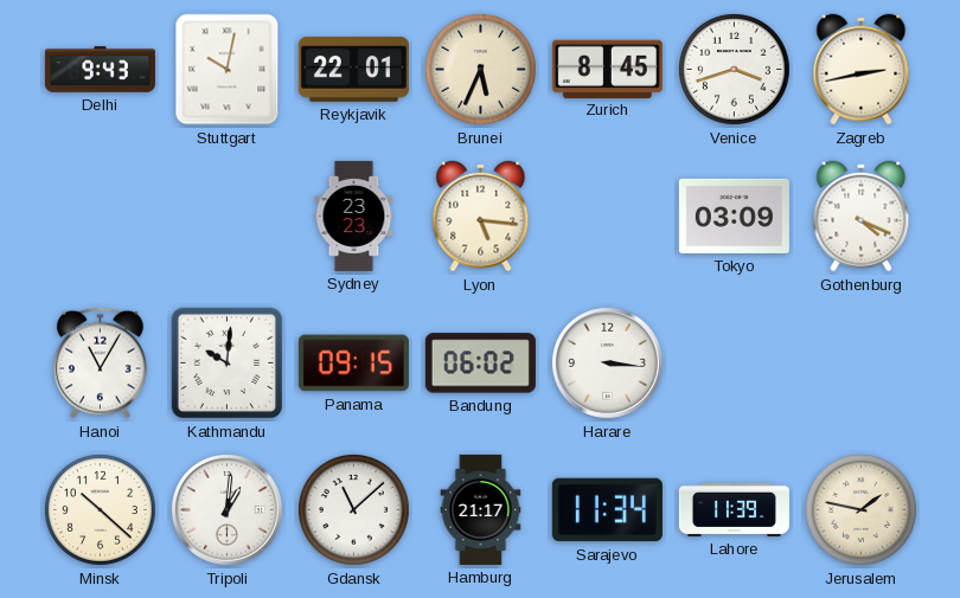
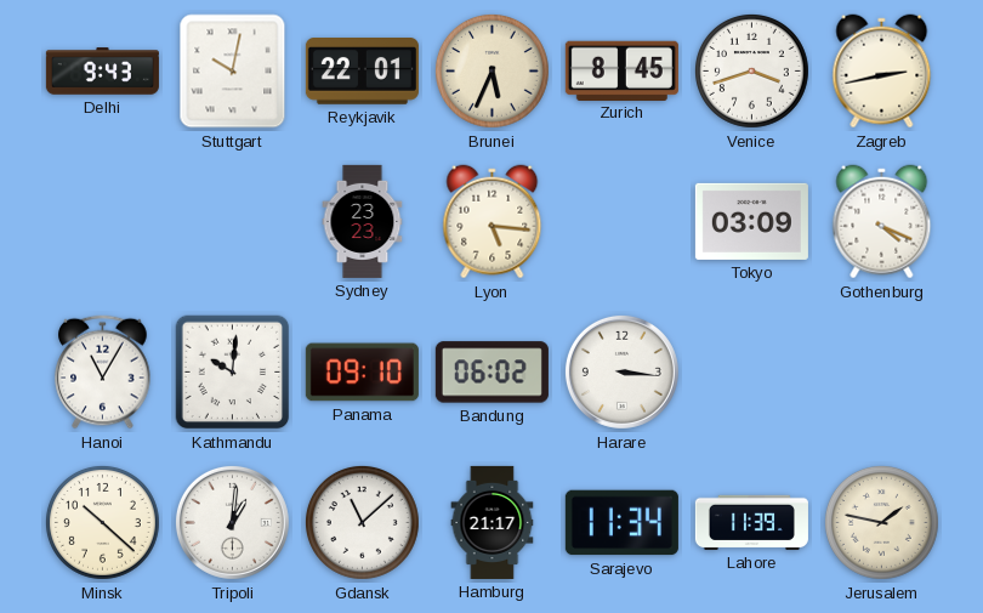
Panama: 09:15 -> 09:10
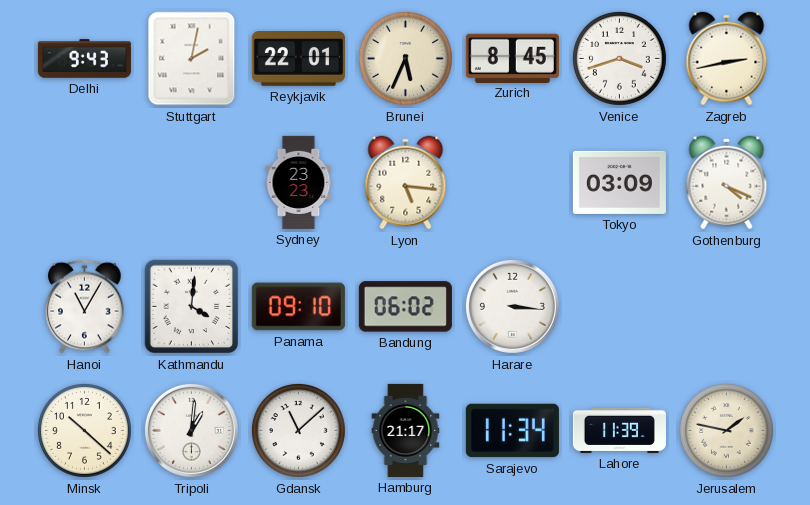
Stuttgart: 10:02 -> 2:02
Kathmandu: 10:01 -> 4:01
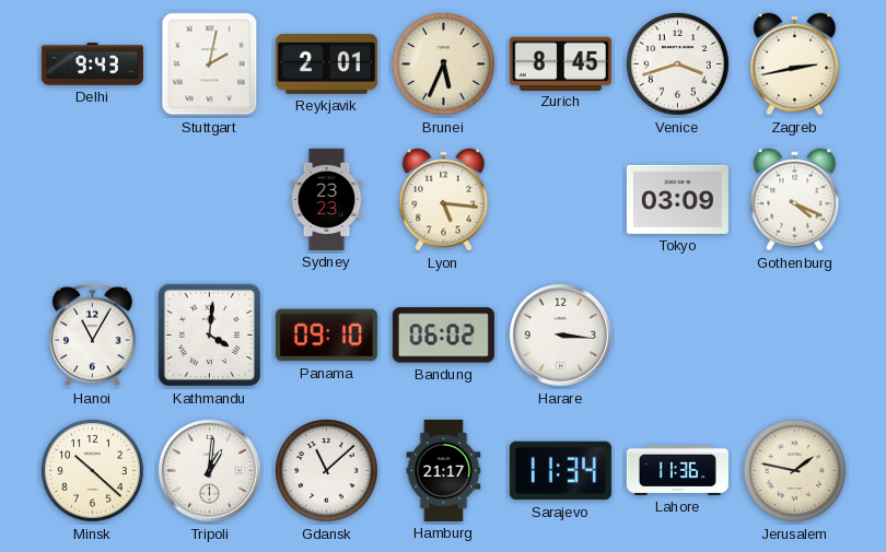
Reykjavik: 22:01 -> 2:01
Lahore: 11:39 -> 11:36
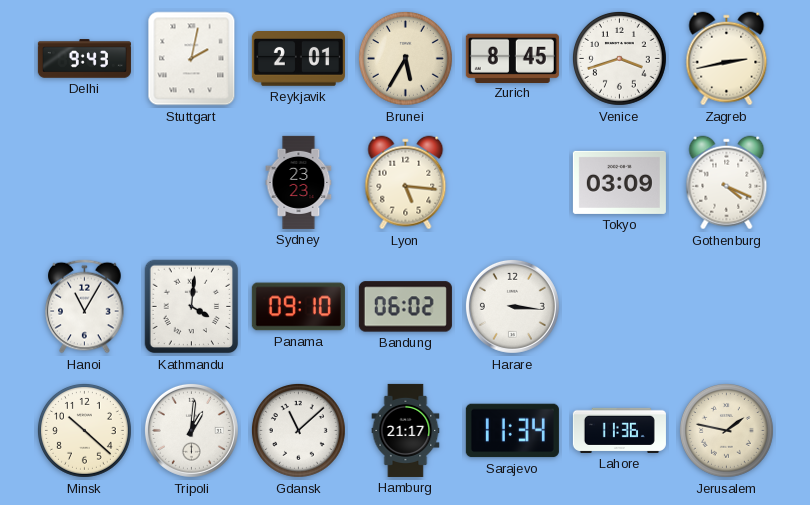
Brunei: 5:34 -> 5:35
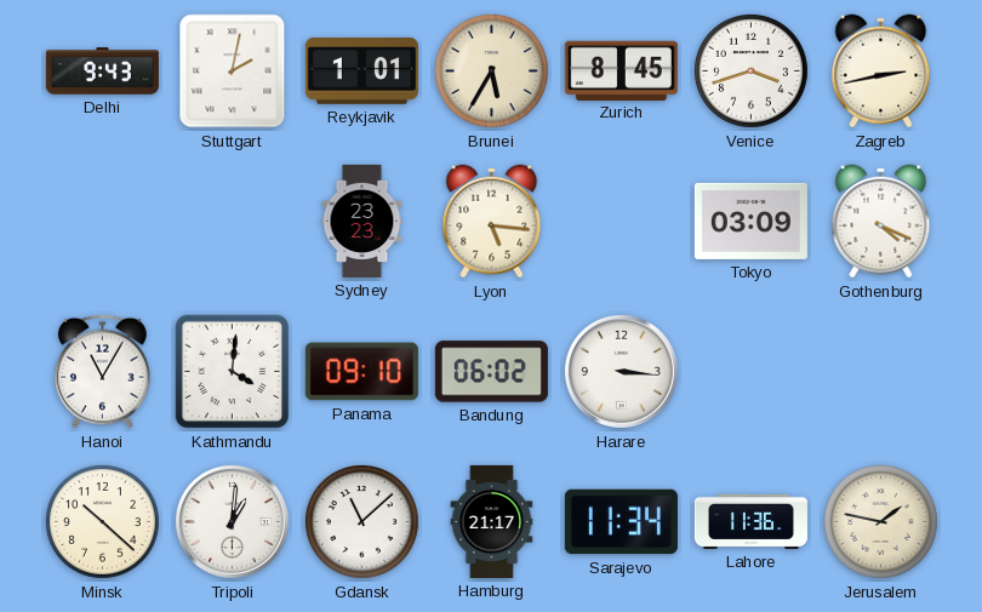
Reykjavik: 2:01 -> 1:01
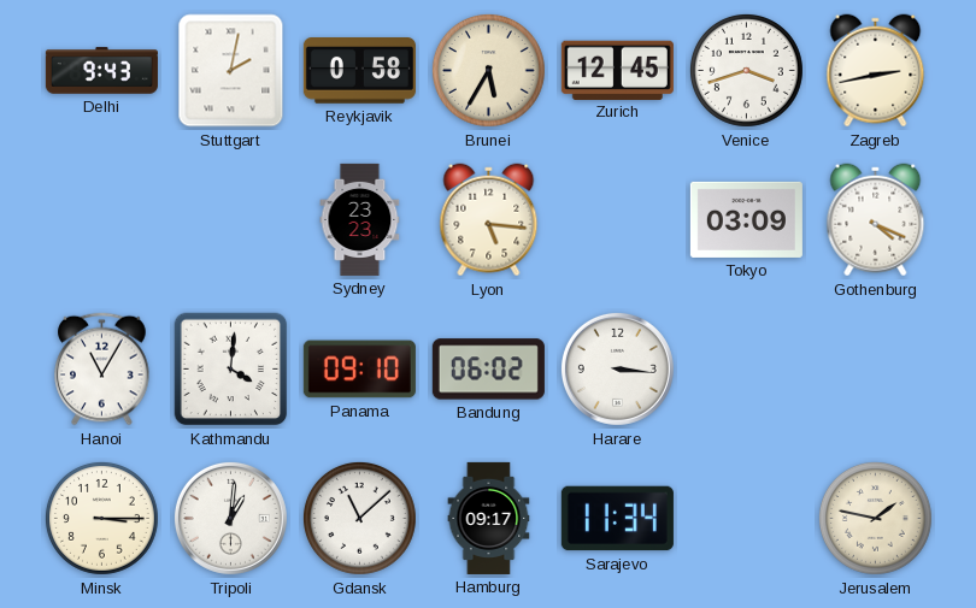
Reykjavik: 1:01 -> 0:58
Zurich: 8:45 -> 12:45
Minsk: 10:22 -> 3:15
Hamburg: 21:17 -> 09:17
Lahore: 11:36 -> none
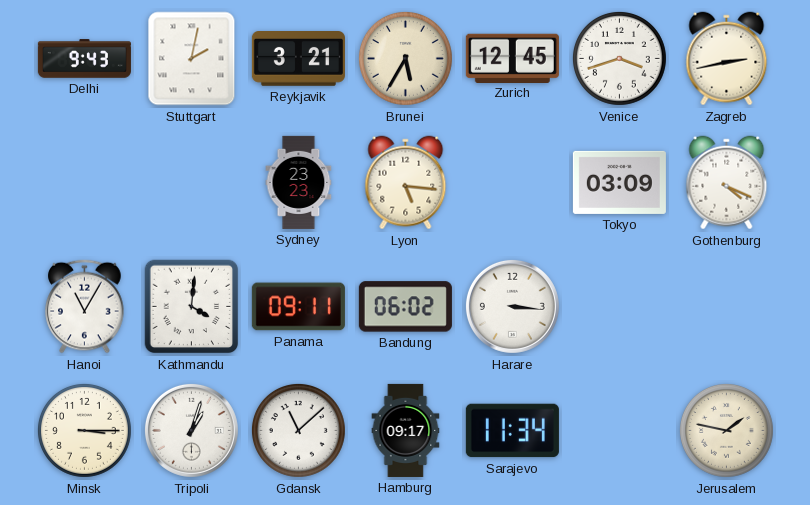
Reykjavik: 0:58 -> 3:21
Panama: 09:10 -> 09:11
Tripoli: 1:01 -> 1:03
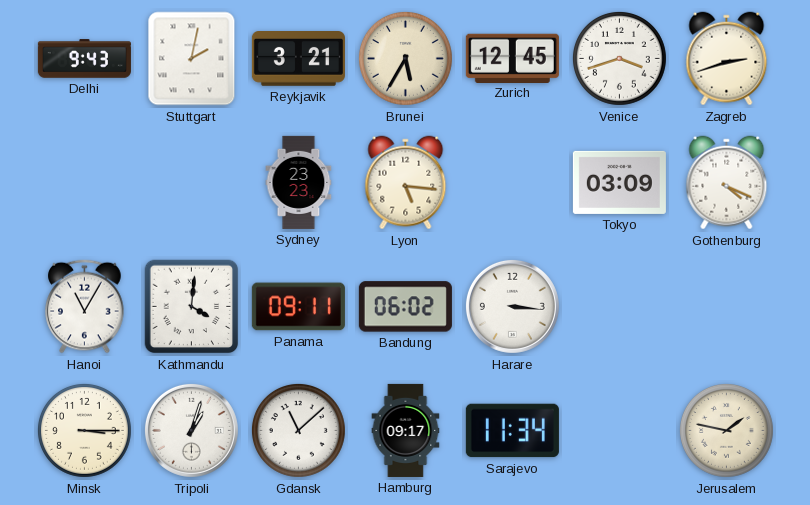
Zagreb: 2:43 -> 2:42
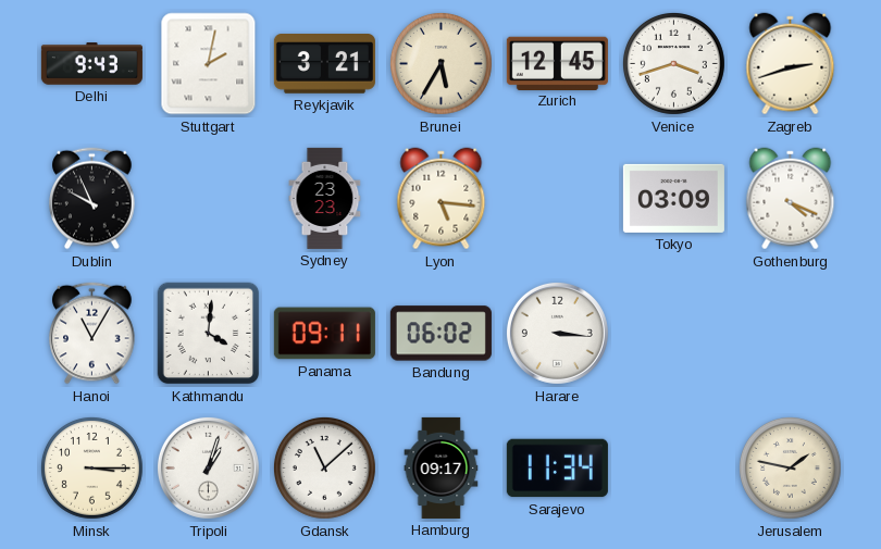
Dublin: none -> 9:56
